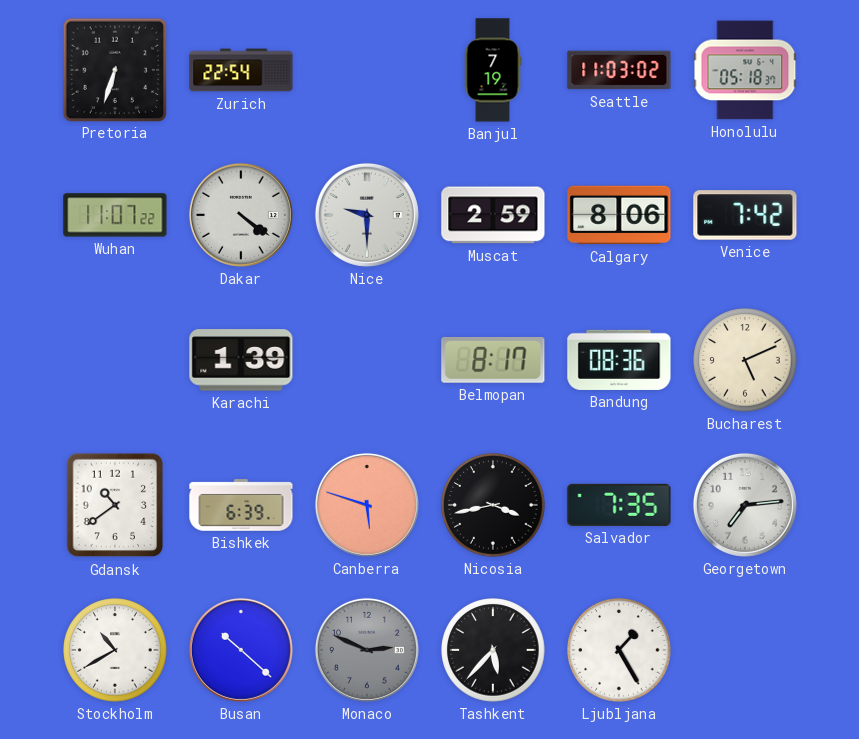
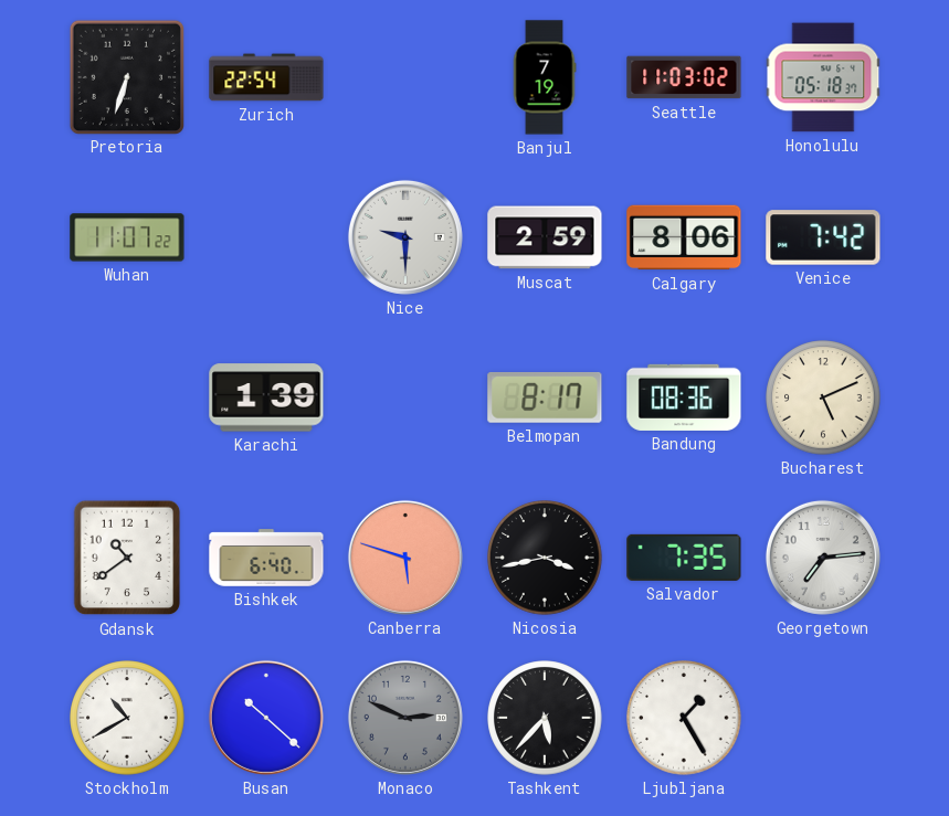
Dakar: 4:21 -> none
Bishkek: 6:39 -> 6:40
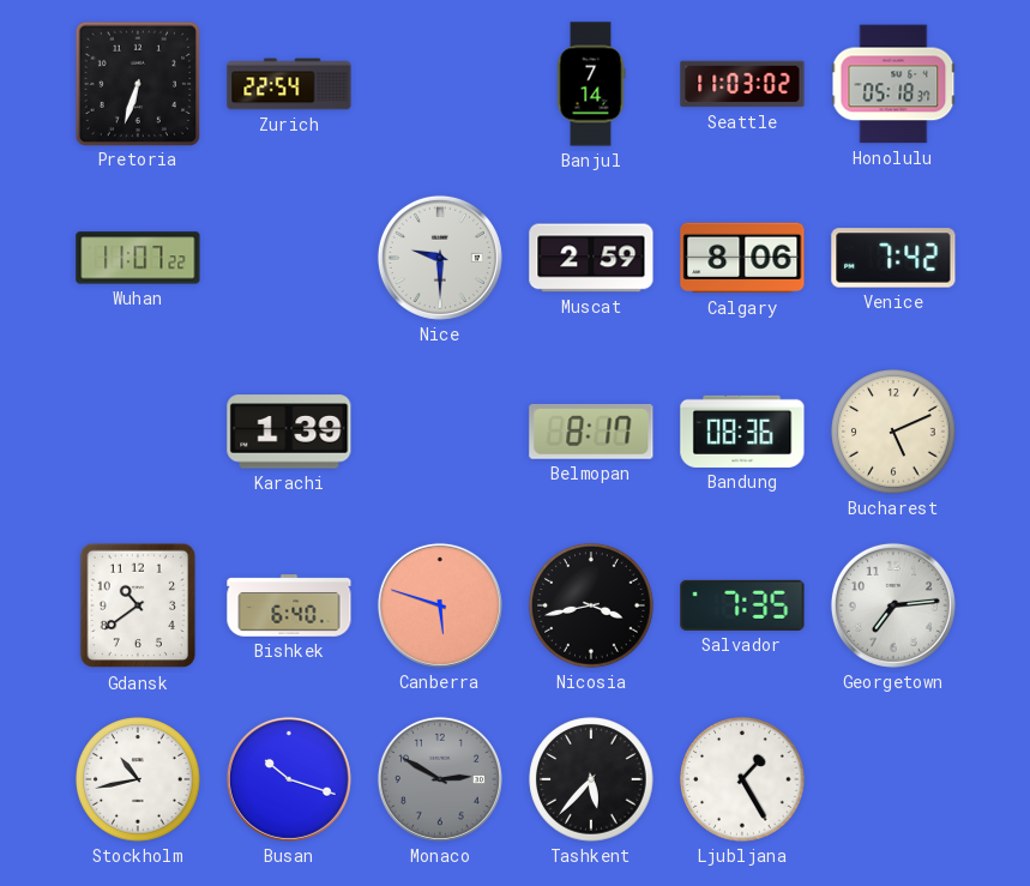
Banjul: 7:19 -> 7:14
Stockholm: 10:40 -> 10:43
Busan: 10:22 -> 10:18
Monaco: 2:49 -> 2:50
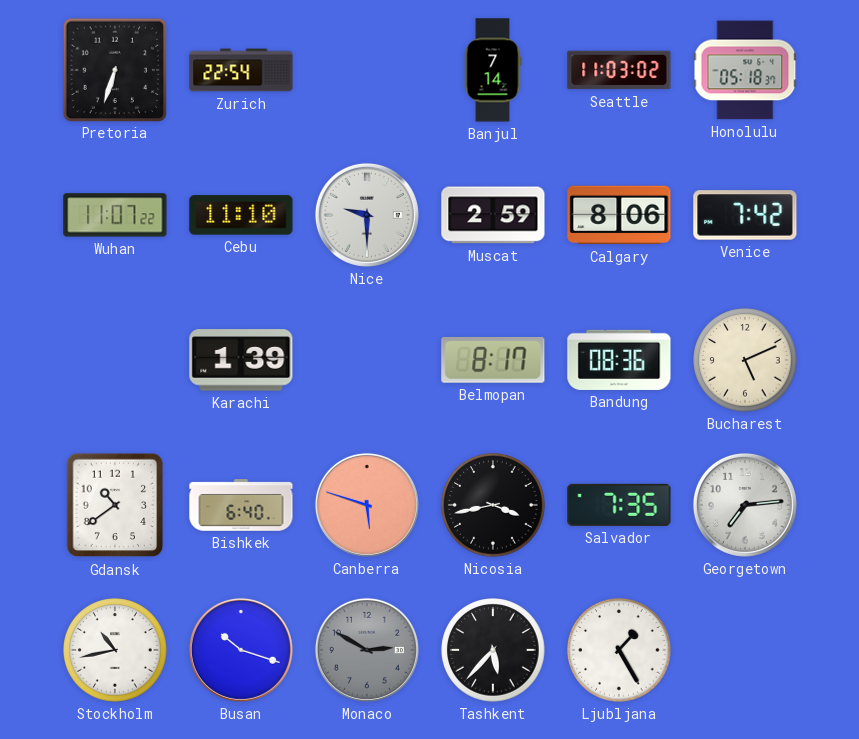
Cebu: none -> 11:10
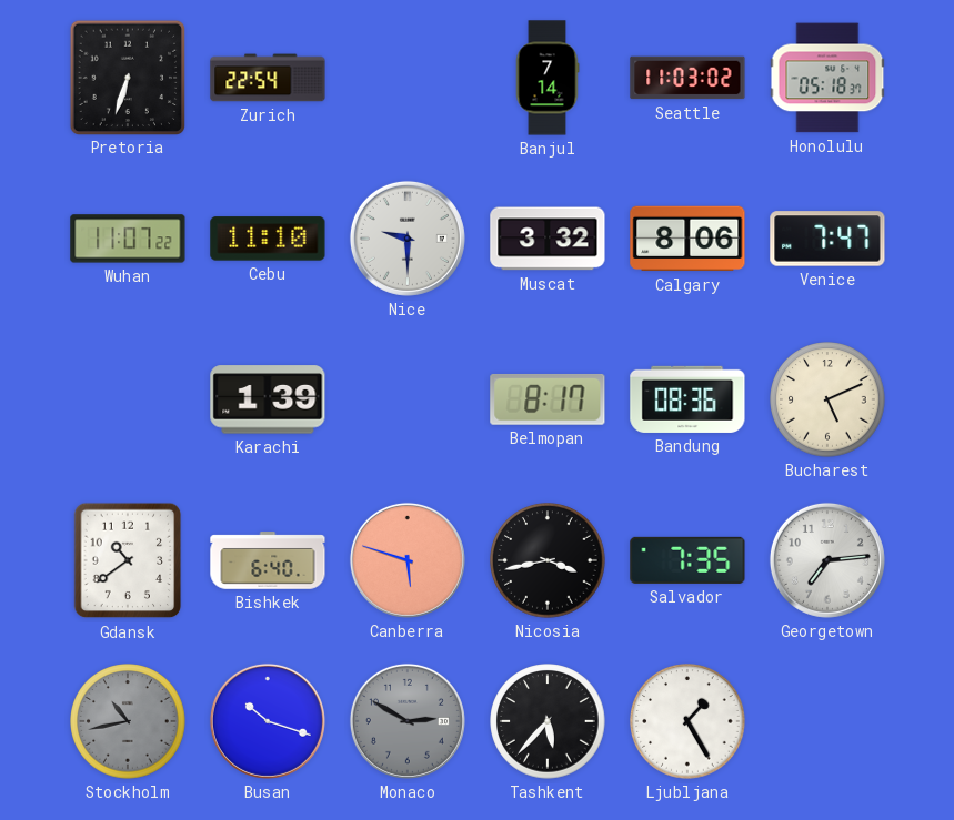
Muscat: 2:59 -> 3:32
Venice: 7:42 -> 7:47
Stockholm dial: white -> grey
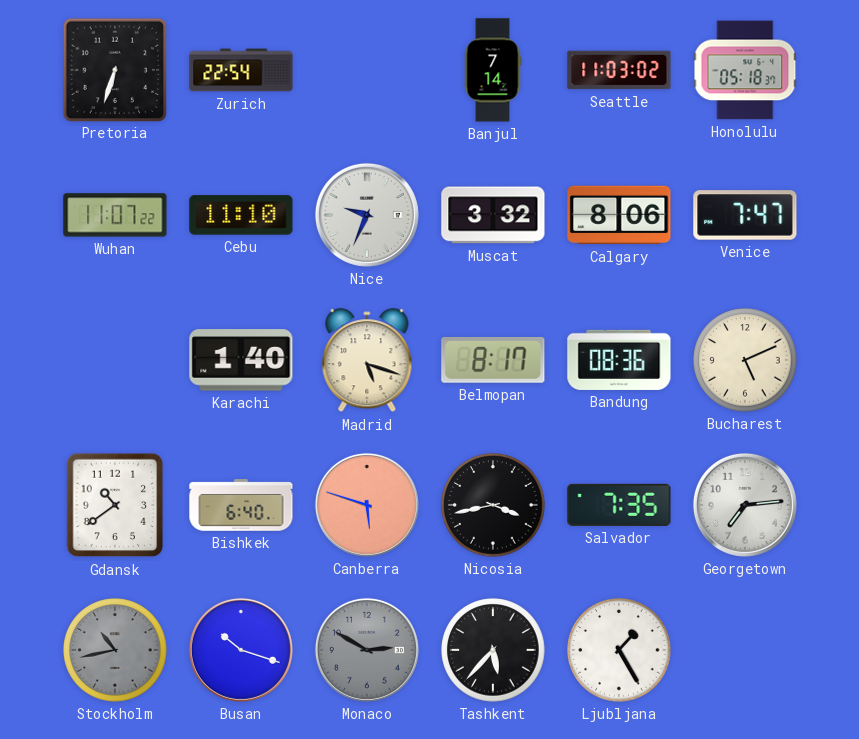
Nice: 9:30 -> 9:34
Karachi: 1:39 -> 1:40
Madrid: none -> 5:18
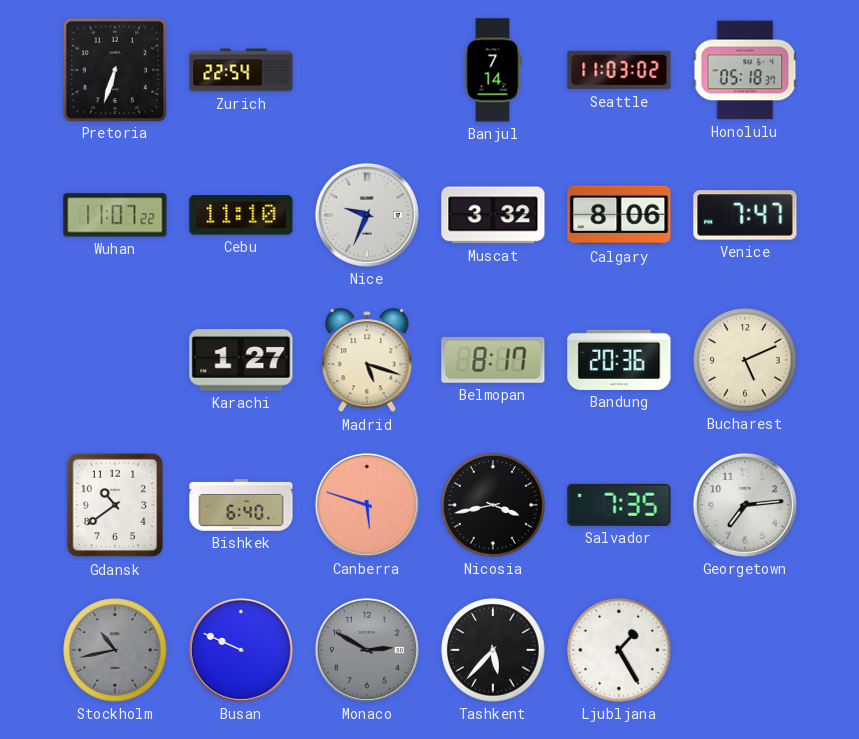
Karachi: 1:40 -> 1:27
Bandung: 08:36 -> 20:36
Busan: 10:18 -> 9:49
